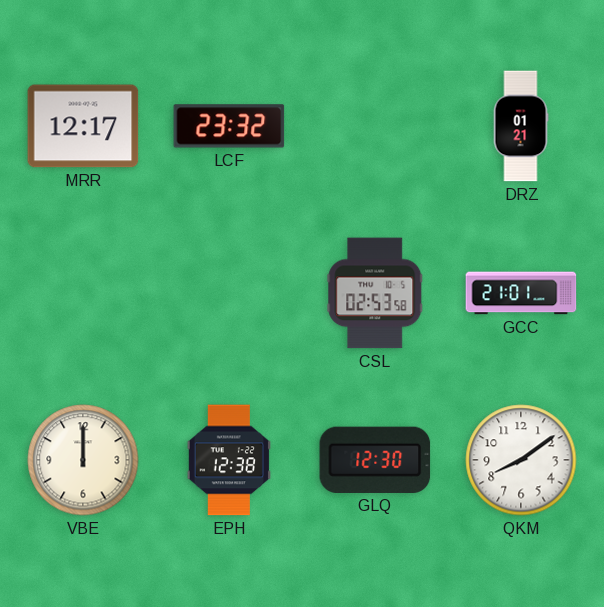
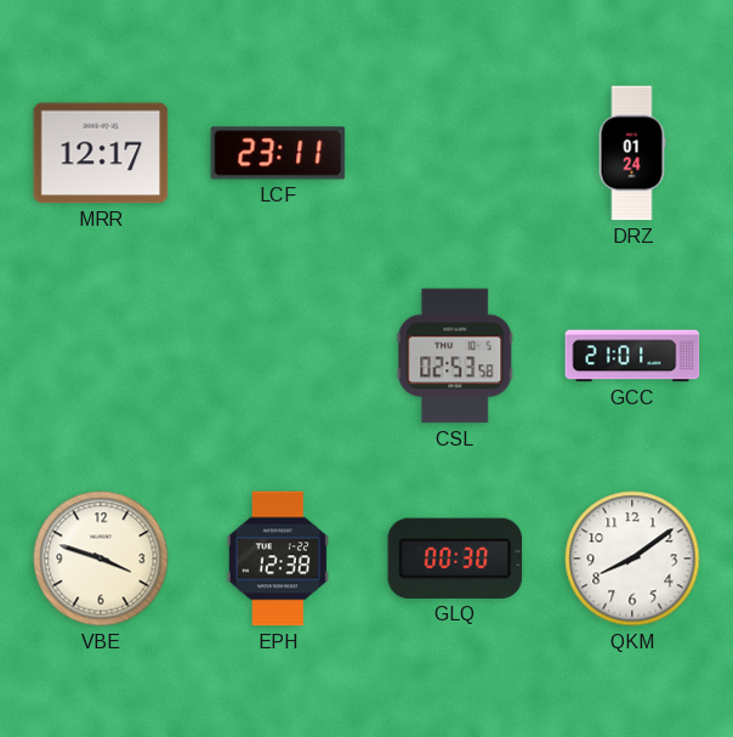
LCF: 23:32 -> 23:11
DRZ: 01:21 -> 01:24
VBE: 12:00 -> 3:48
GLQ: 12:30 -> 00:30
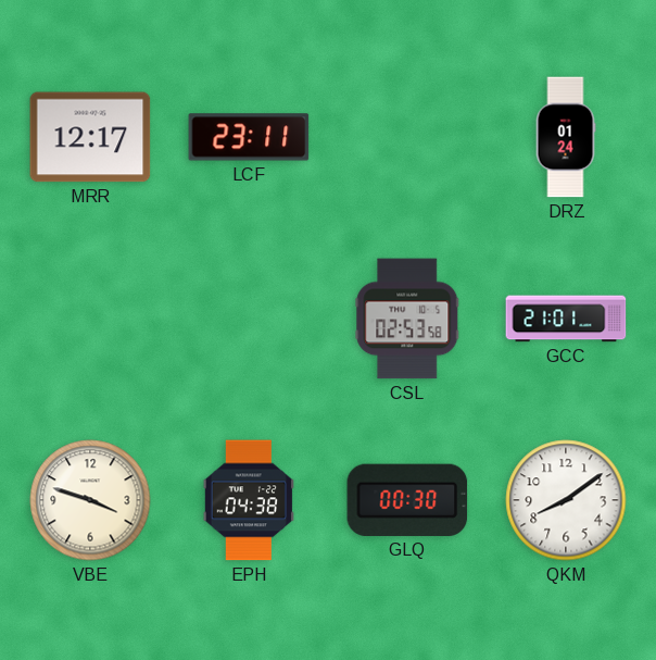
EPH: 12:38 -> 04:38
